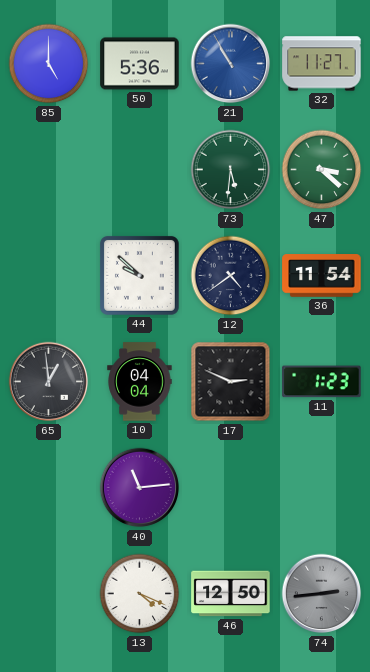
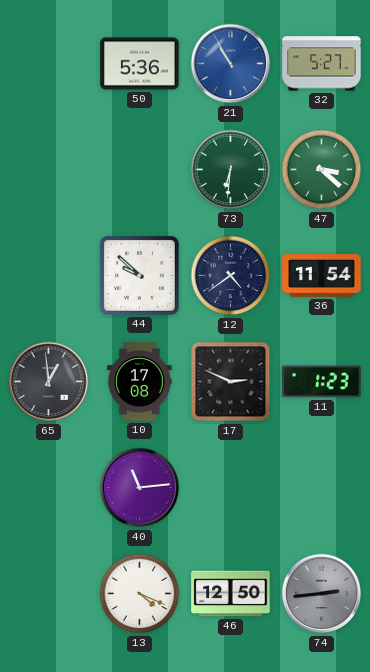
85: 5:00 -> none
32: 11:27 -> 5:27
73: 5:31 -> 6:31
10: 04:04 -> 17:08
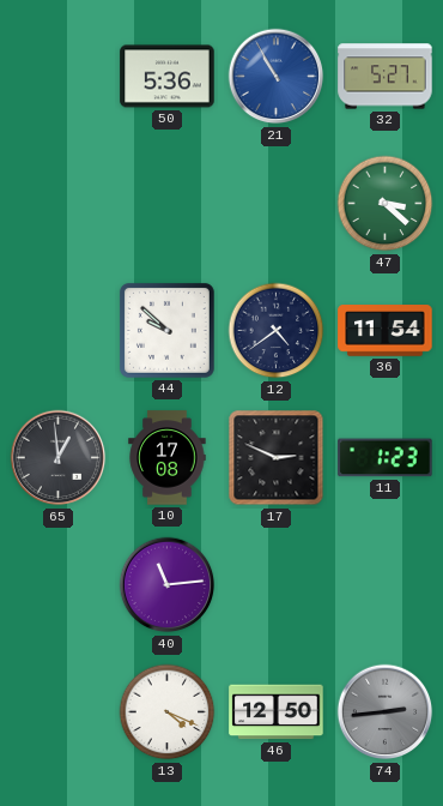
73: 6:31 -> none
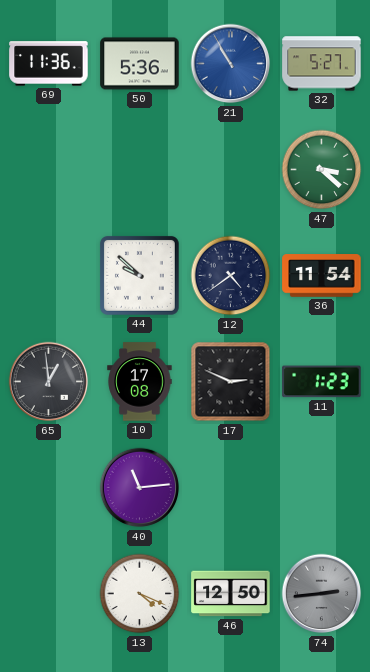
69: none -> 11:36
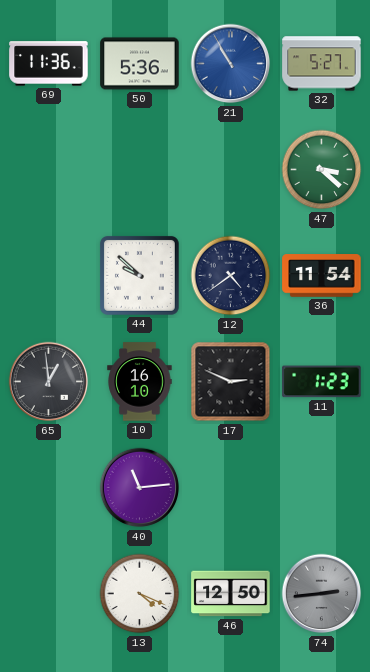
10: 17:08 -> 16:10
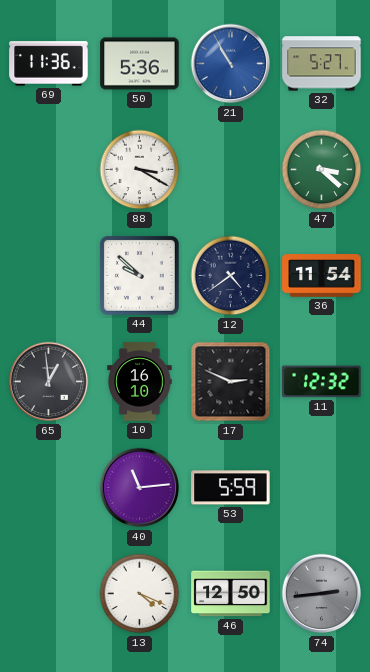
88: none -> 3:20
11: 1:23 -> 12:32
53: none -> 5:59
